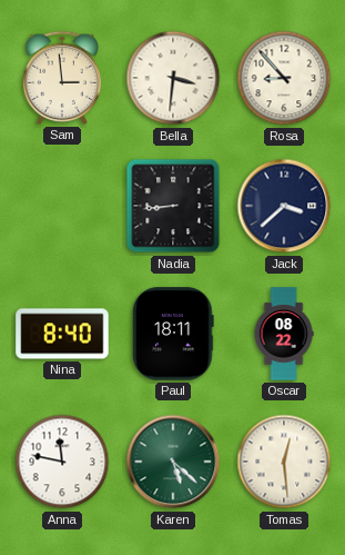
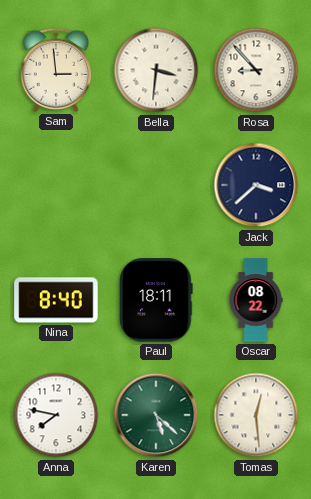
Nadia: 8:44 -> none
Anna: 11:47 -> 7:47
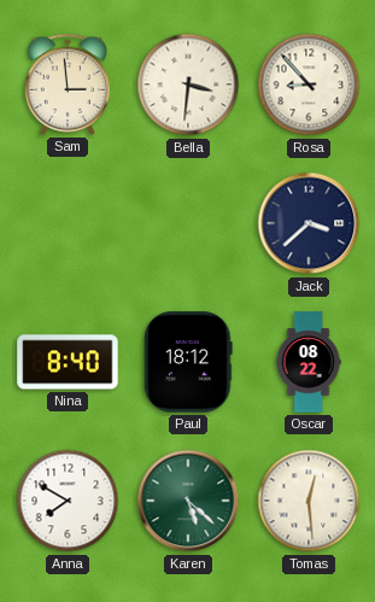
Paul: 18:11 -> 18:12
Anna: 7:47 -> 7:50
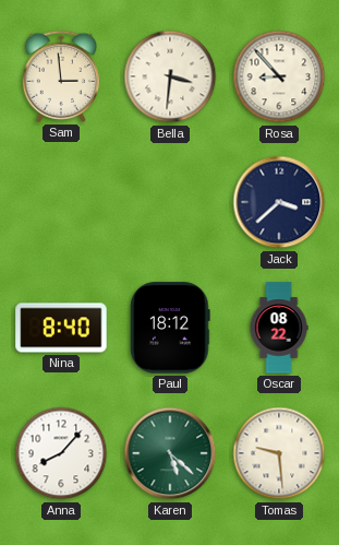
Anna: 7:50 -> 8:07
Tomas: 12:29 -> 9:29
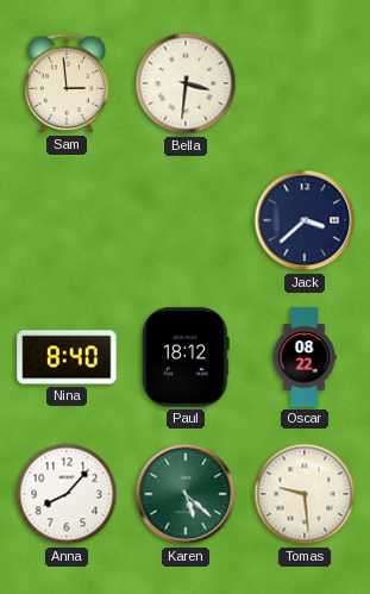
Rosa: 8:53 -> none
